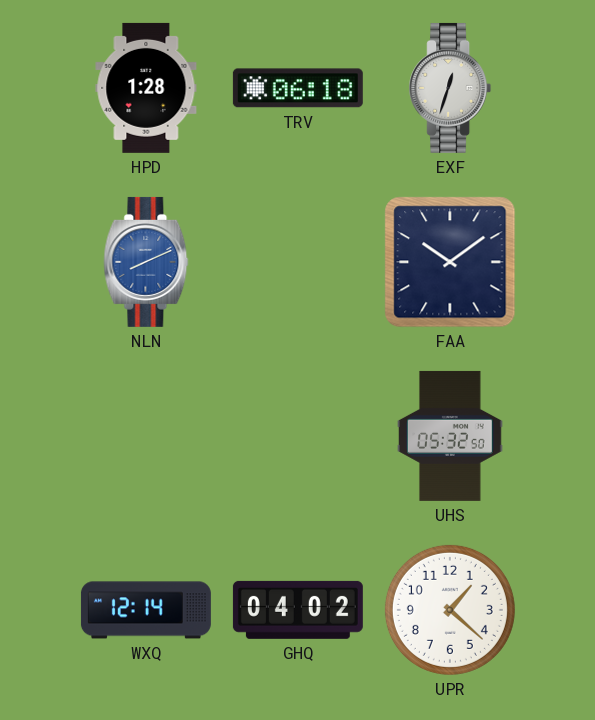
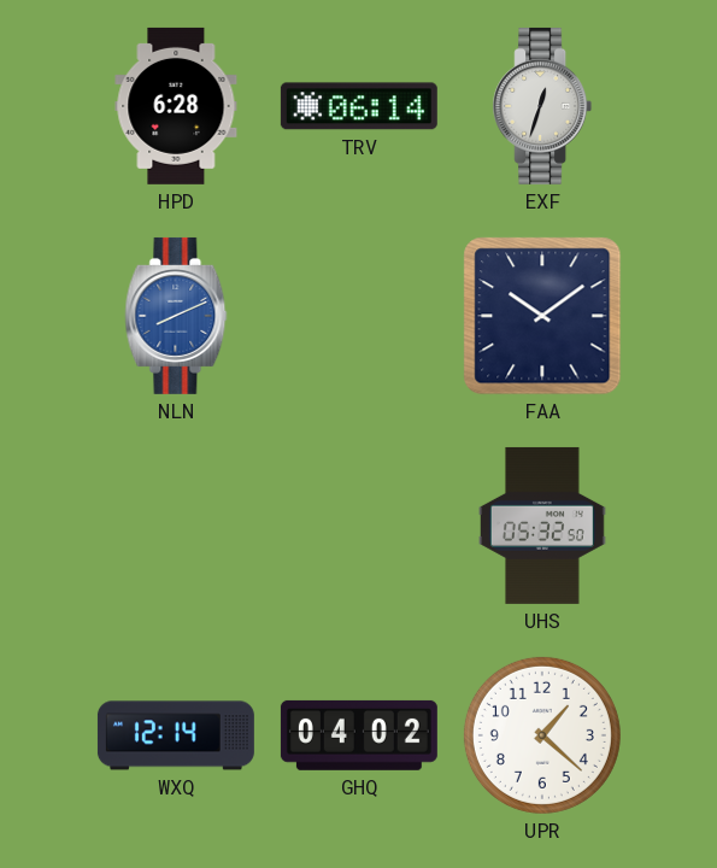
HPD: 1:28 -> 6:28
TRV: 06:18 -> 06:14
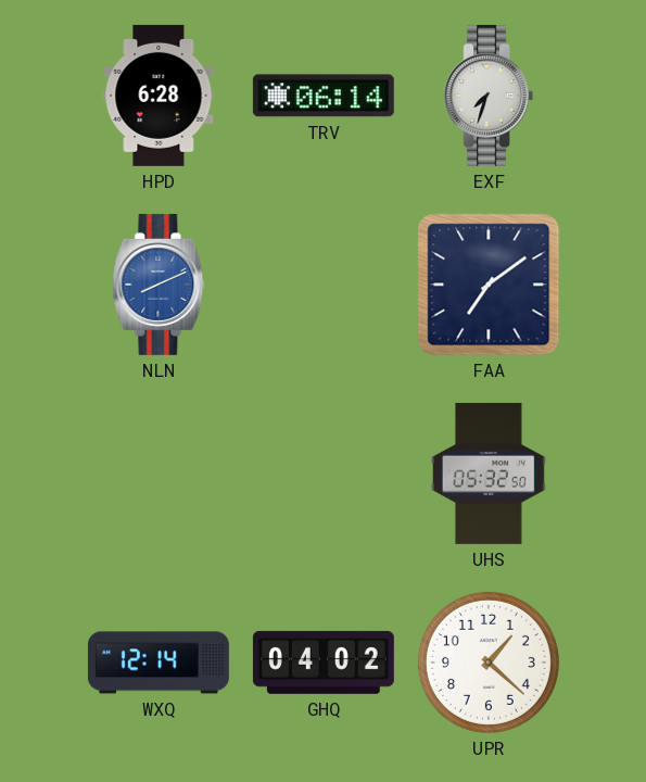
EXF: 12:33 -> 7:33
FAA: 10:09 -> 7:09
